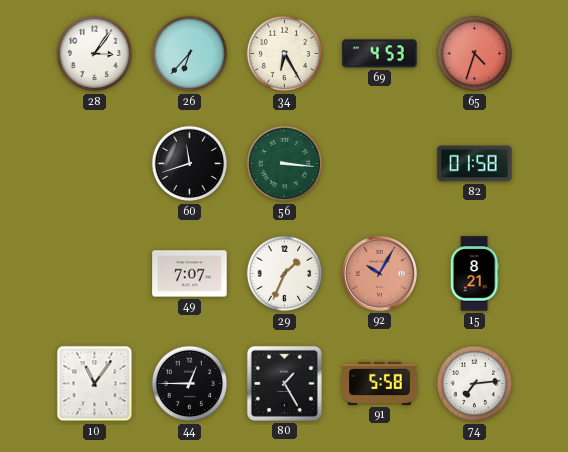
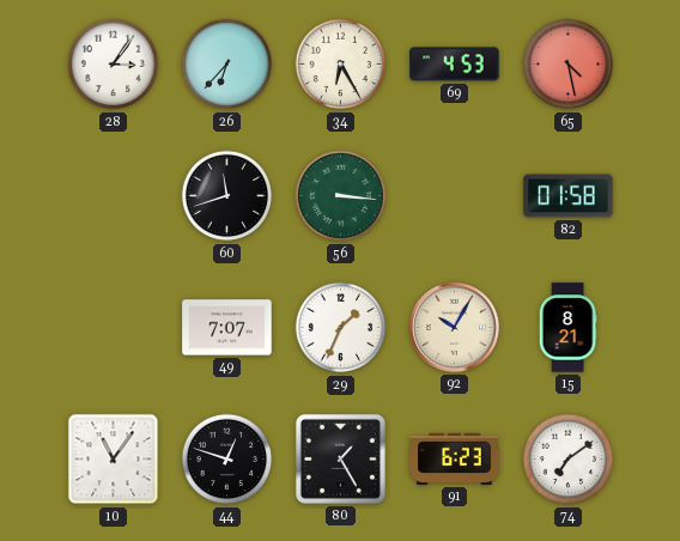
65: 4:33 -> 4:28
92 dial: salmon -> cream
44: 12:45 -> 12:48
91: 5:58 -> 6:23
74: 7:14 -> 7:09
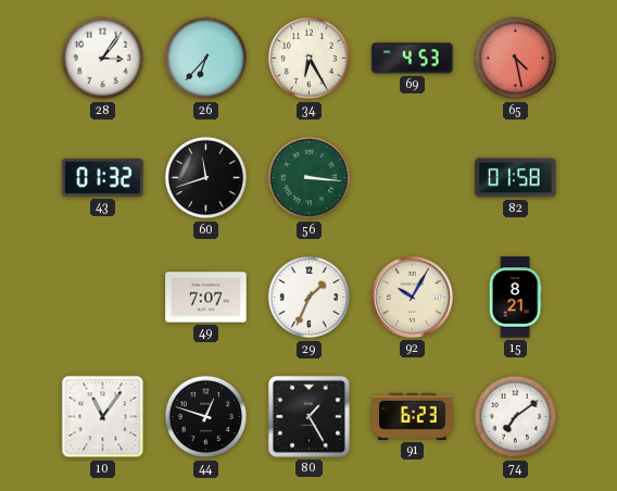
43: none -> 01:32
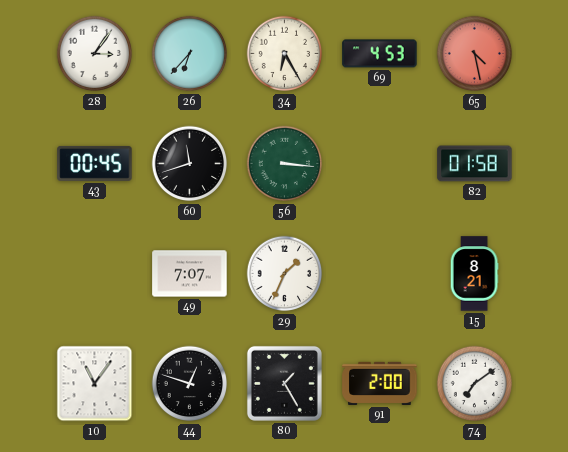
43: 01:32 -> 00:45
92: 10:05 -> none
91: 6:23 -> 2:00
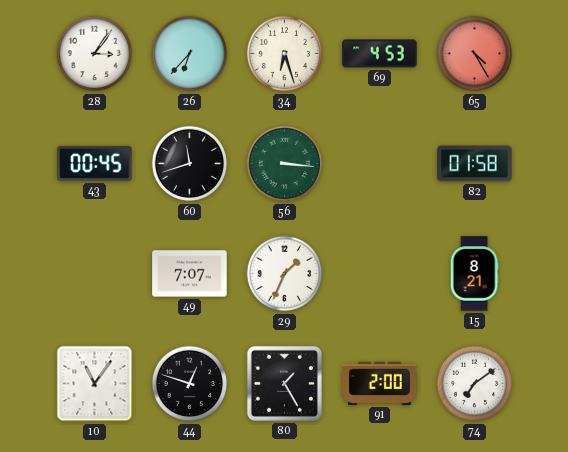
34: 6:25 -> 6:27
65: 4:28 -> 4:25
